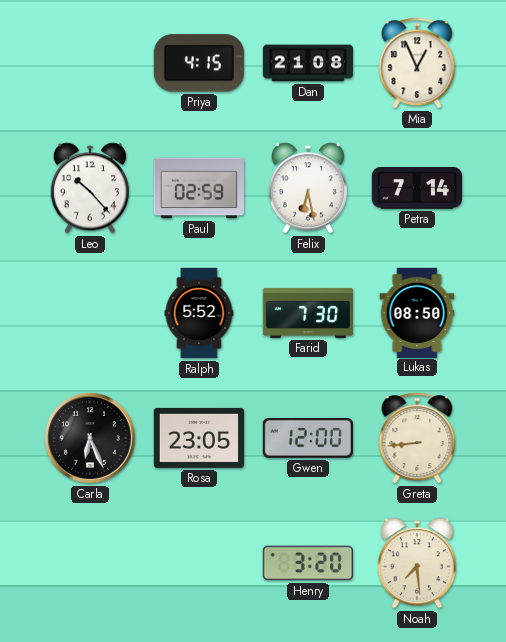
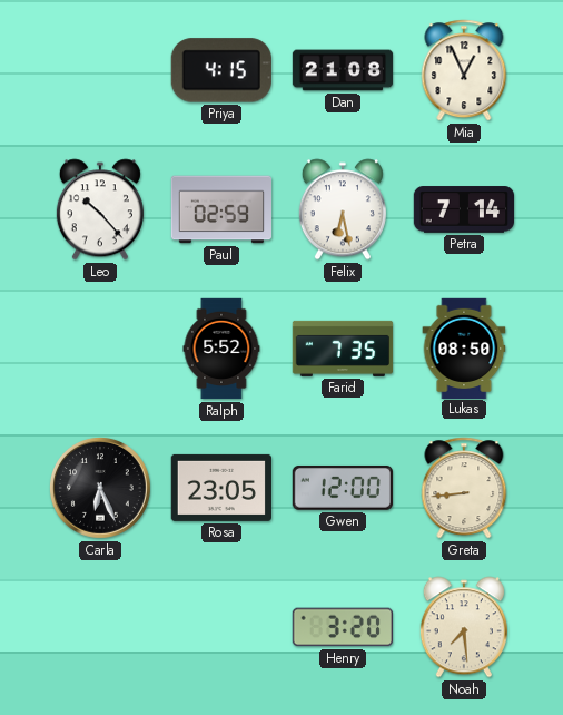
Farid: 7:30 -> 7:35
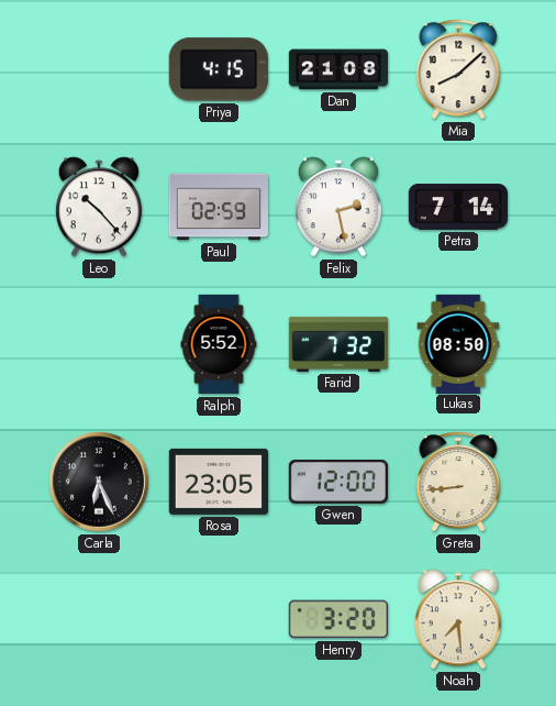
Mia: 12:56 -> 8:08
Felix: 6:28 -> 2:28
Farid: 7:35 -> 7:32
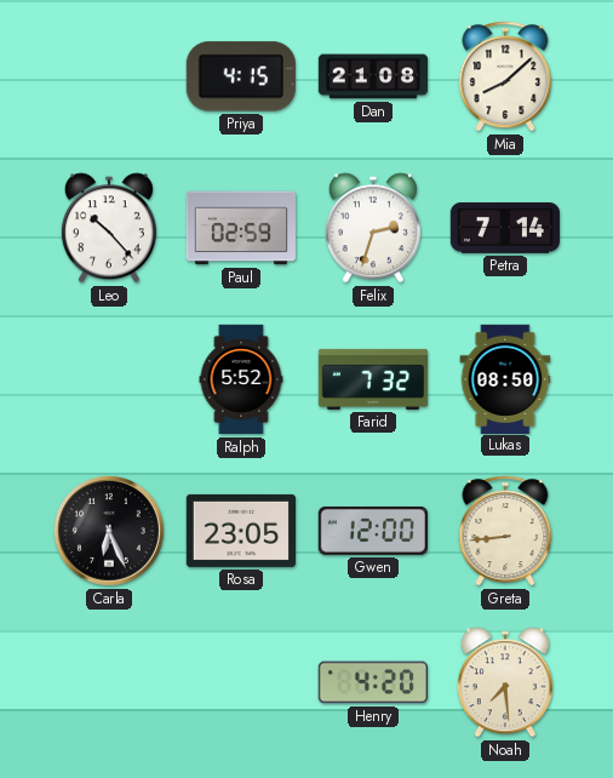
Felix: 2:28 -> 2:33
Henry: 3:20 -> 4:20
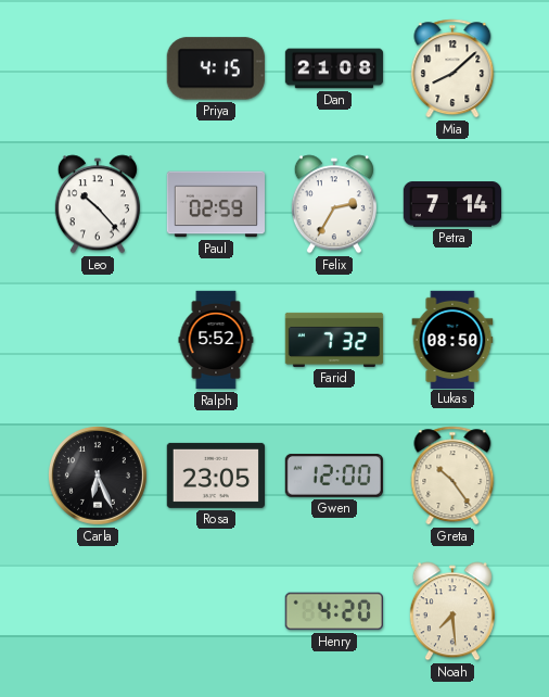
Felix: 2:33 -> 2:35
Greta: 8:44 -> 10:24
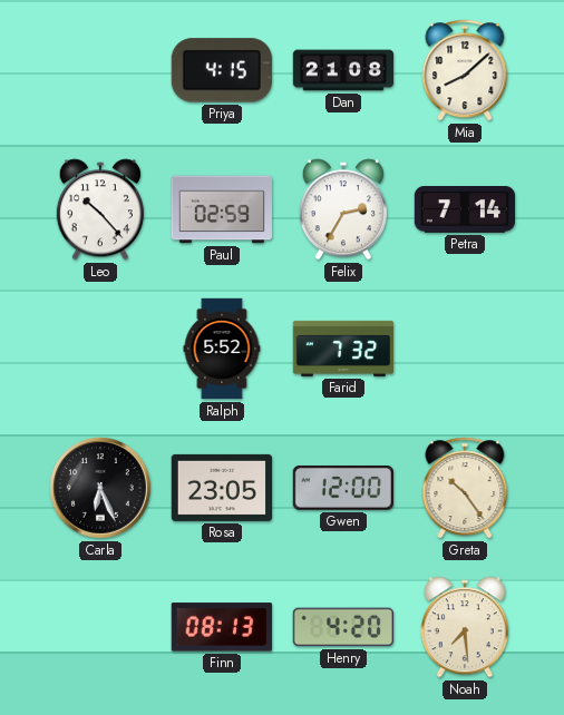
Lukas: 08:50 -> none
Finn: none -> 08:13
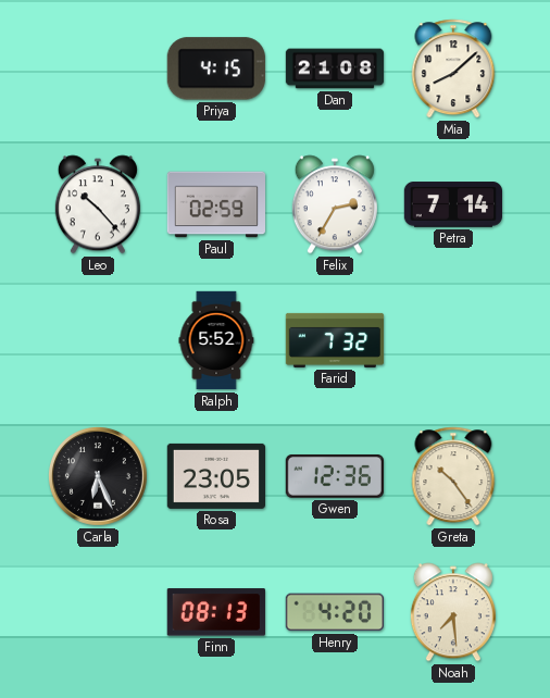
Gwen: 12:00 -> 12:36
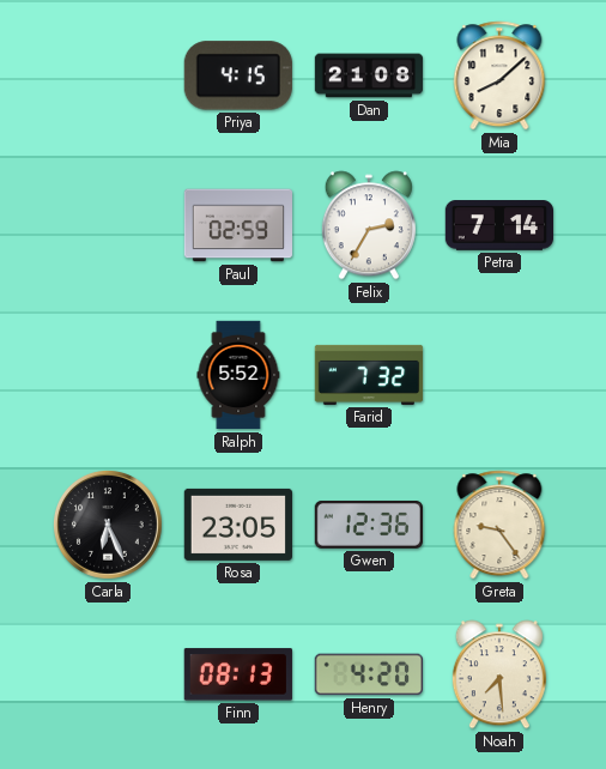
Leo: 10:23 -> none
Greta: 10:24 -> 9:24
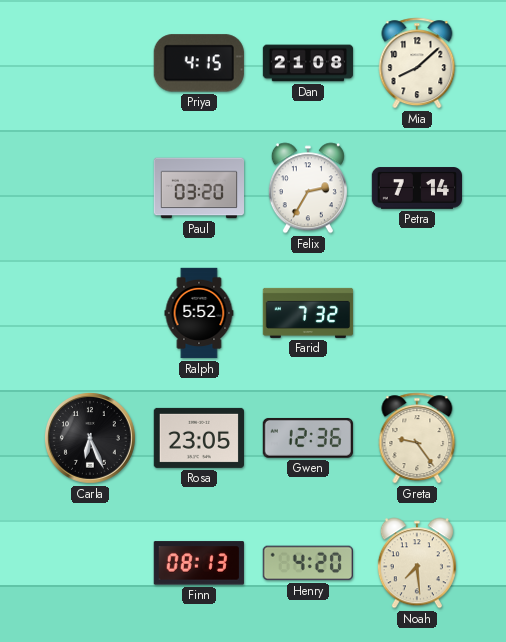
Paul: 02:59 -> 03:20
